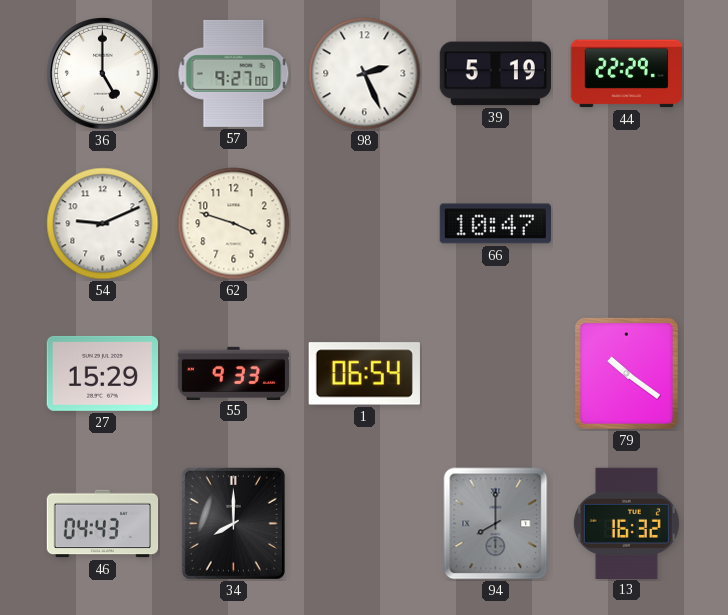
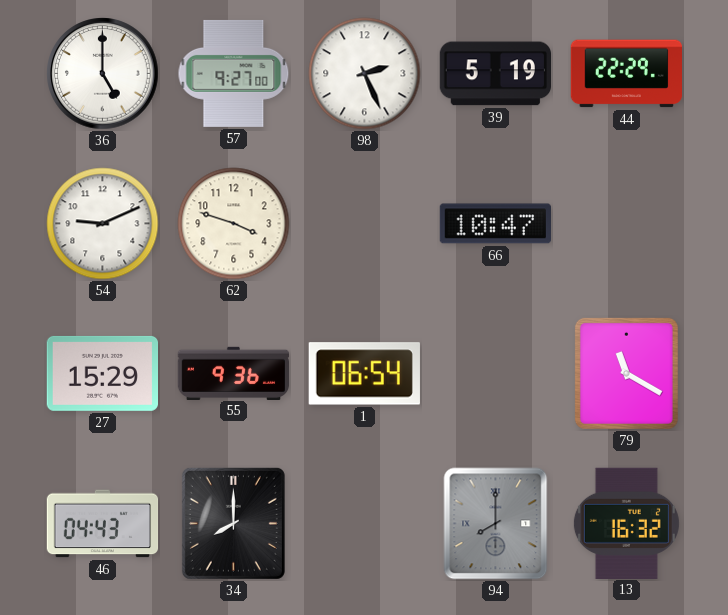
55: 9:33 -> 9:36
79: 10:21 -> 11:20
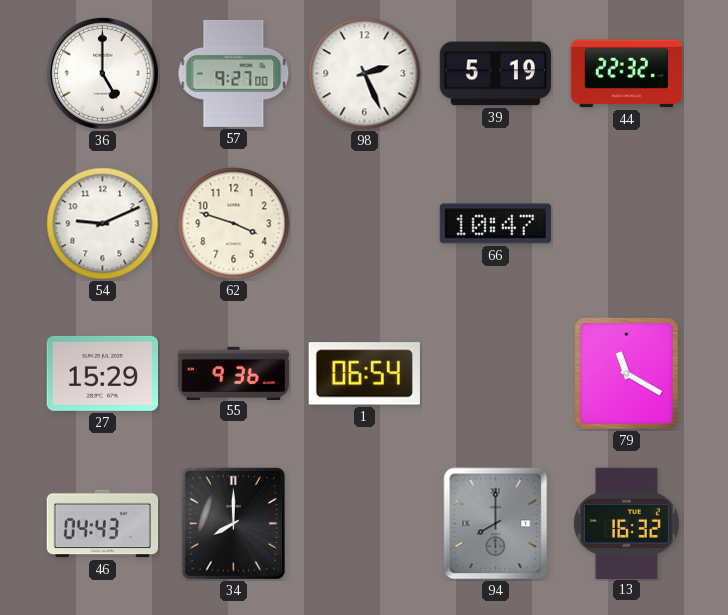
44: 22:29 -> 22:32
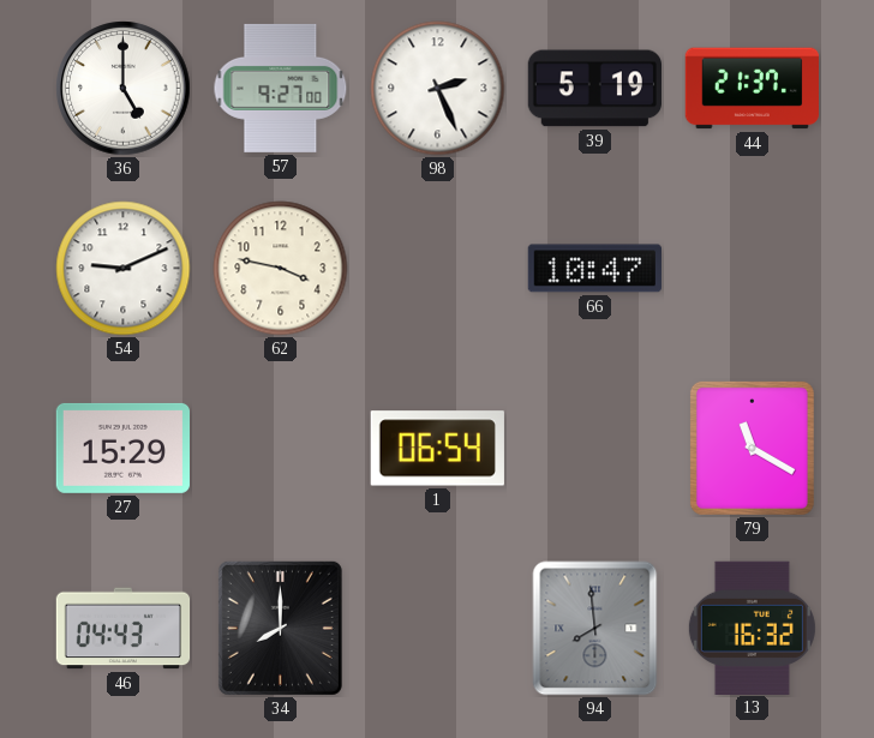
44: 22:32 -> 21:37
62: 3:48 -> 3:47
55: 9:36 -> none
94: 8:00 -> 7:59
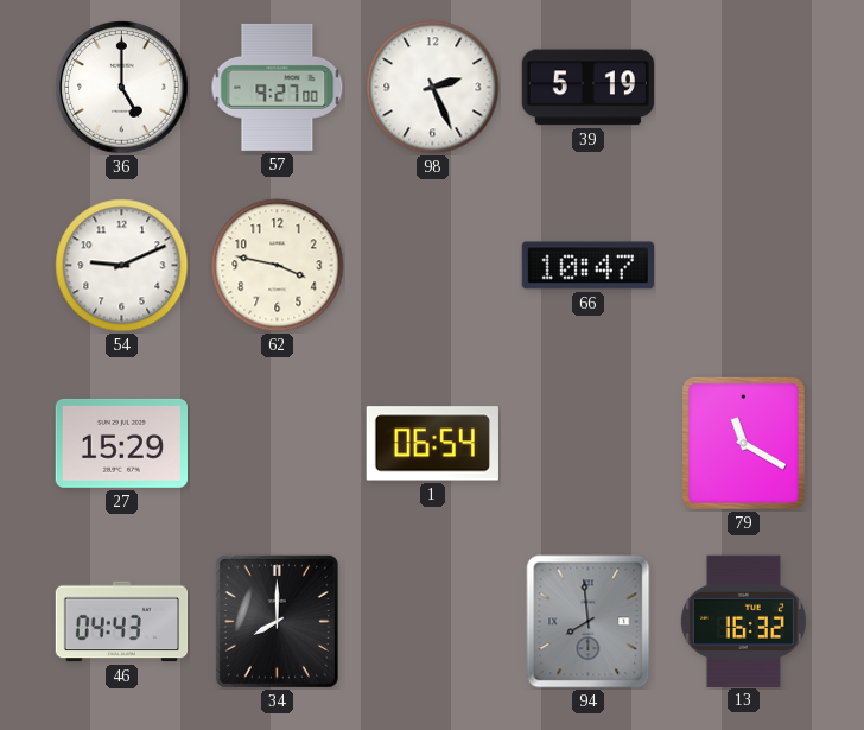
44: 21:37 -> none
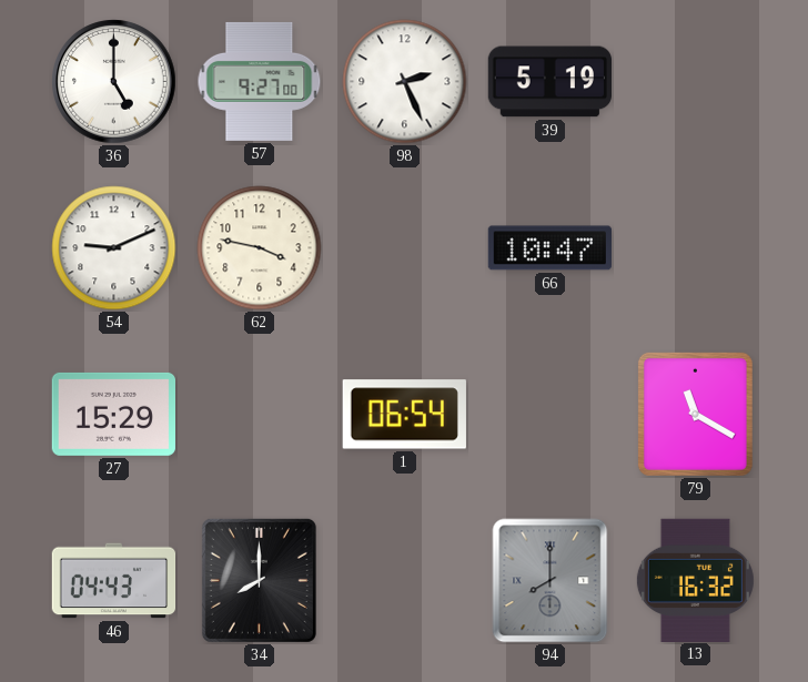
94: 7:59 -> 8:00
